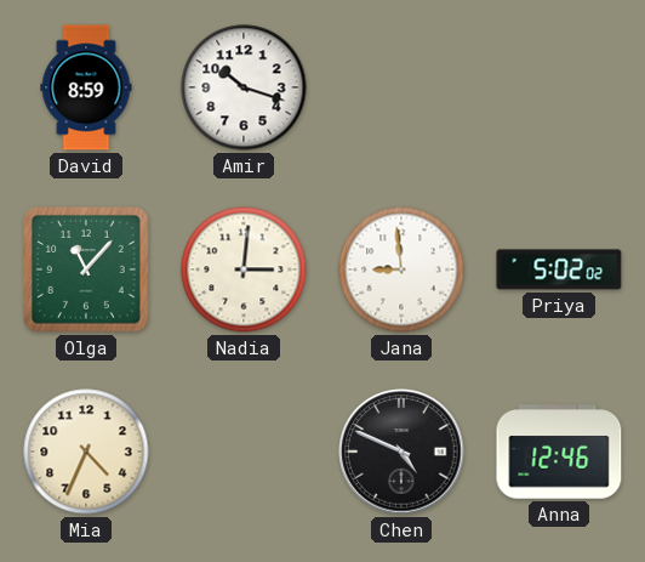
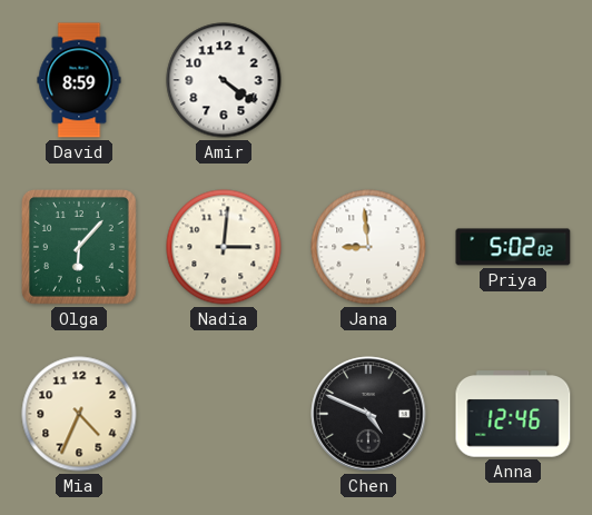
Amir: 10:18 -> 4:21
Olga: 11:07 -> 6:07
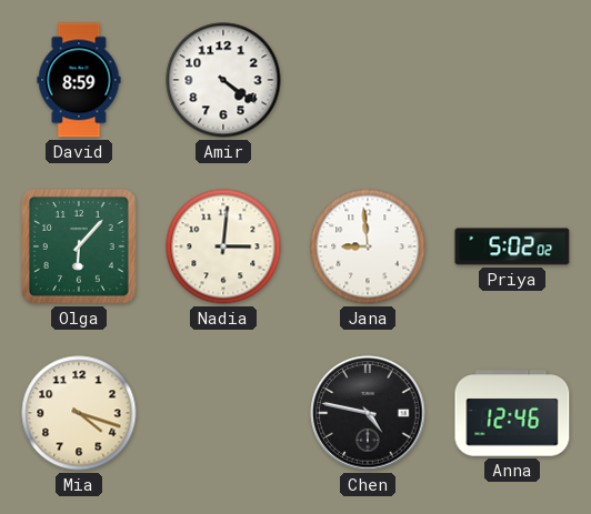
Mia: 4:34 -> 4:18
Chen: 4:49 -> 4:47
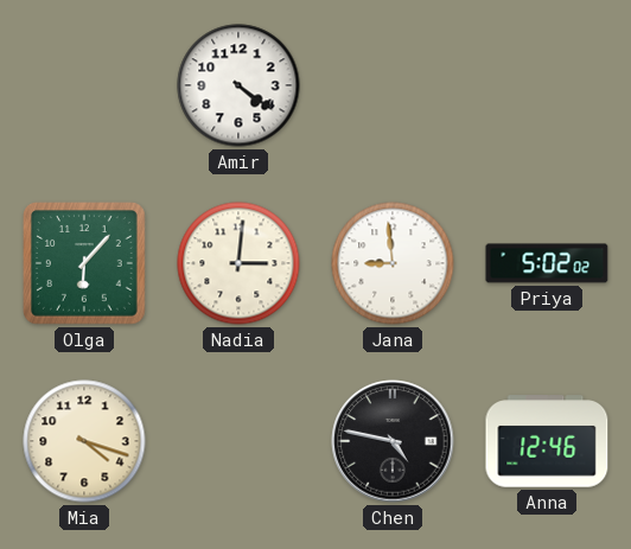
David: 8:59 -> none
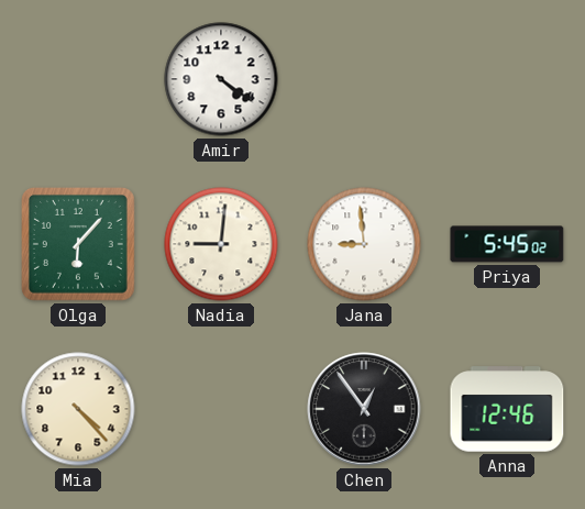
Nadia: 3:01 -> 9:01
Priya: 5:02 -> 5:45
Mia: 4:18 -> 4:23
Chen: 4:47 -> 12:54
